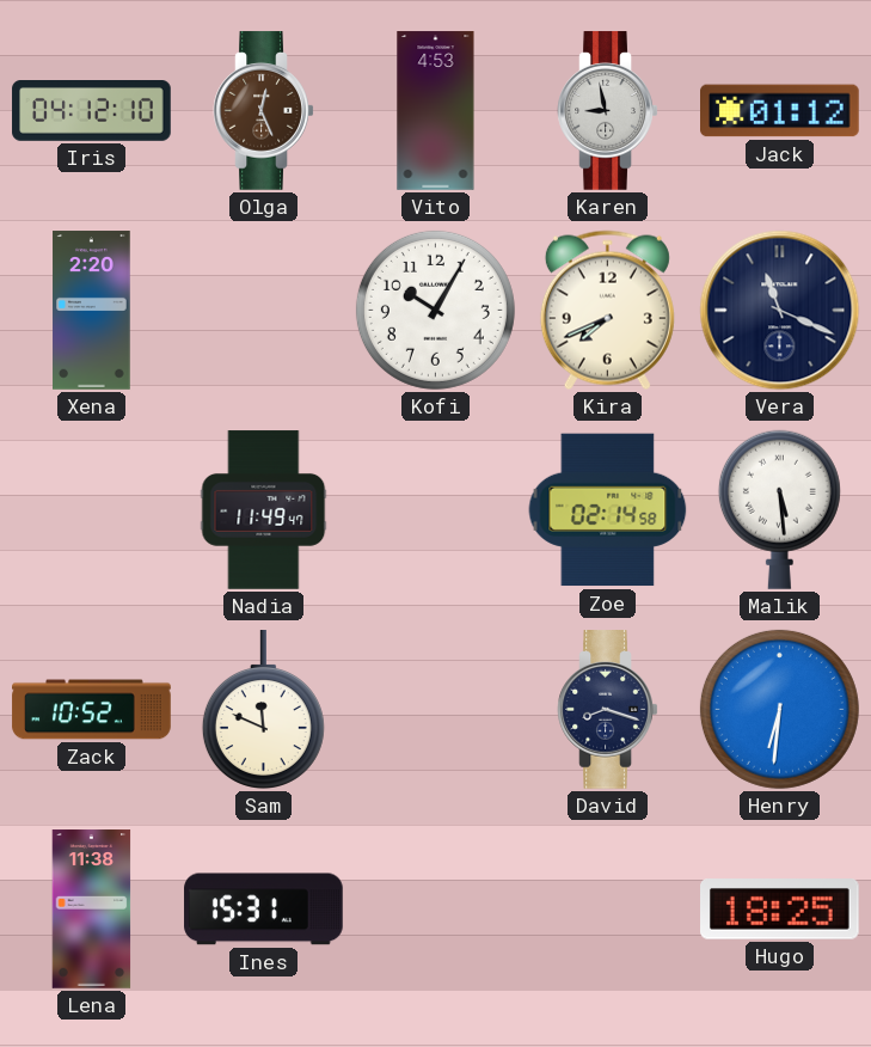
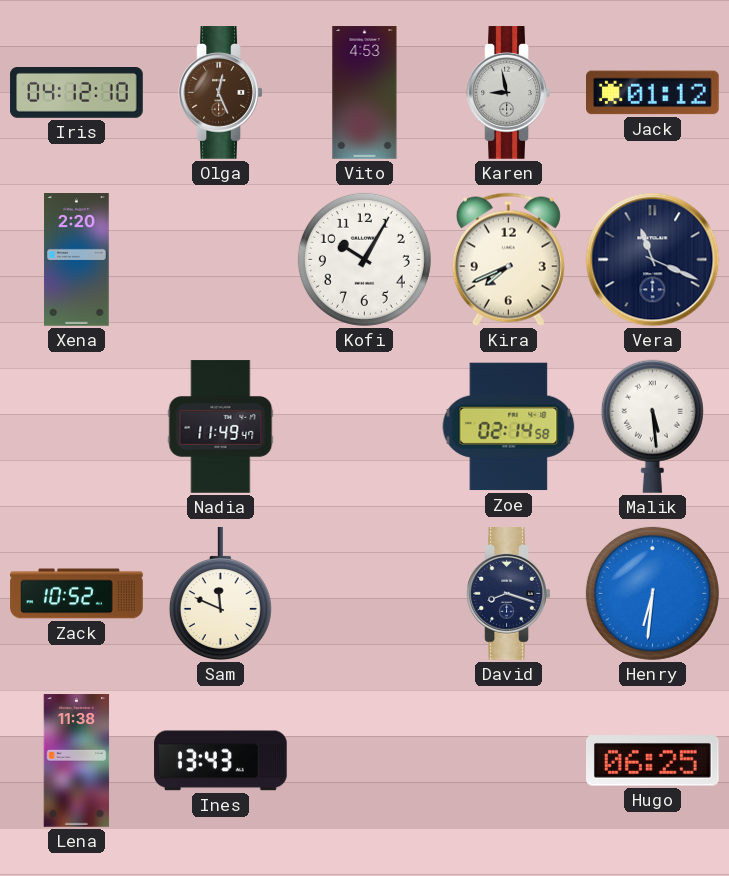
Ines: 15:31 -> 13:43
Hugo: 18:25 -> 06:25
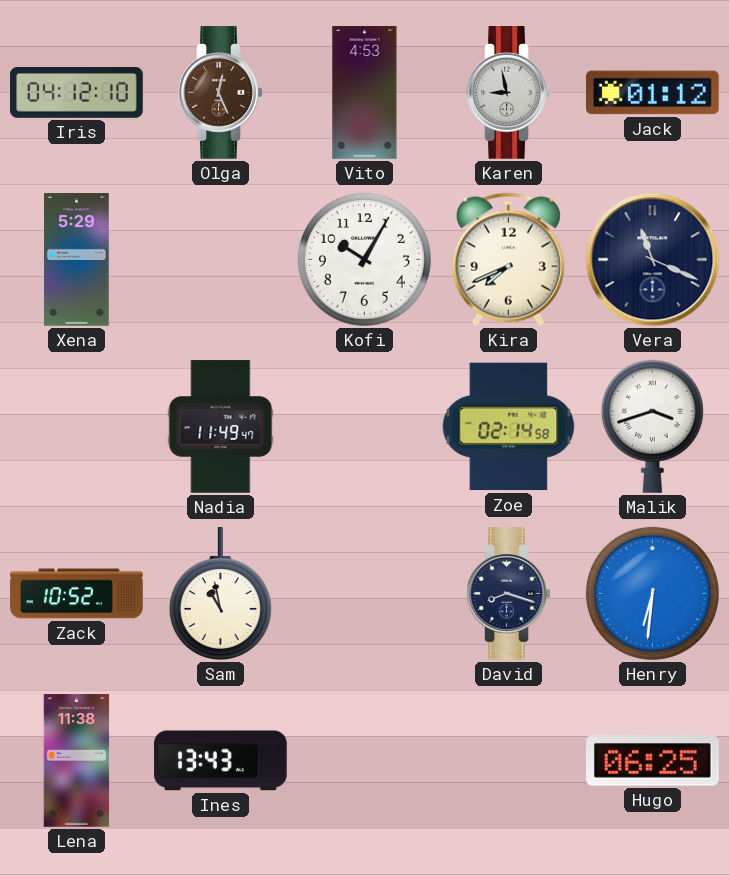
Xena: 2:20 -> 5:29
Malik: 5:29 -> 3:42
Sam: 11:49 -> 10:58
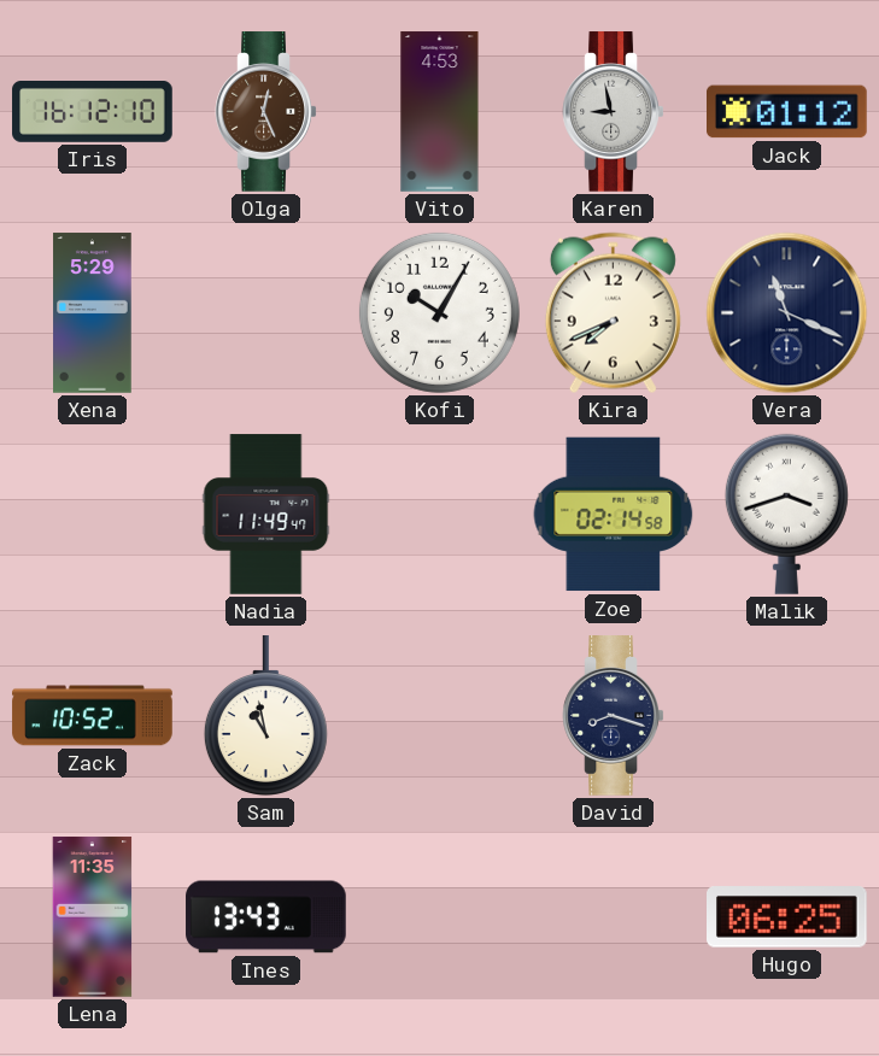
Iris: 04:12 -> 16:12
Henry: 6:31 -> none
Lena: 11:38 -> 11:35
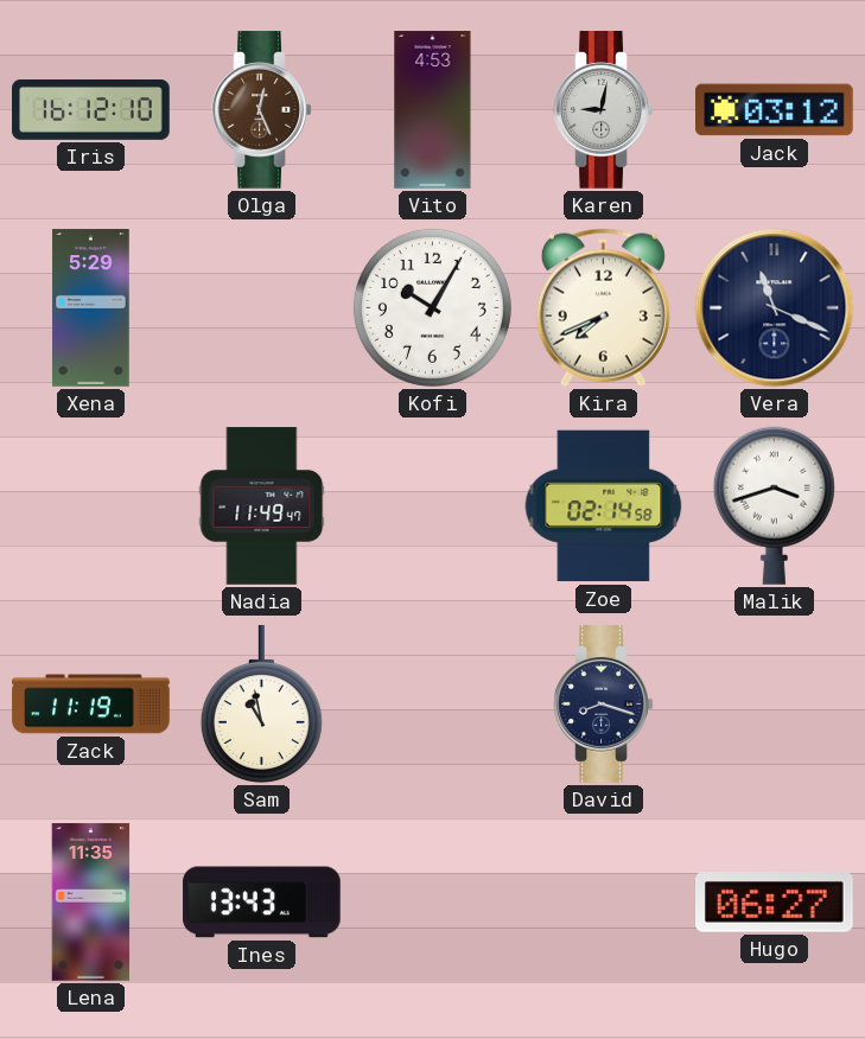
Karen: 8:58 -> 9:02
Jack: 01:12 -> 03:12
Zack: 10:52 -> 11:19
Hugo: 06:25 -> 06:27
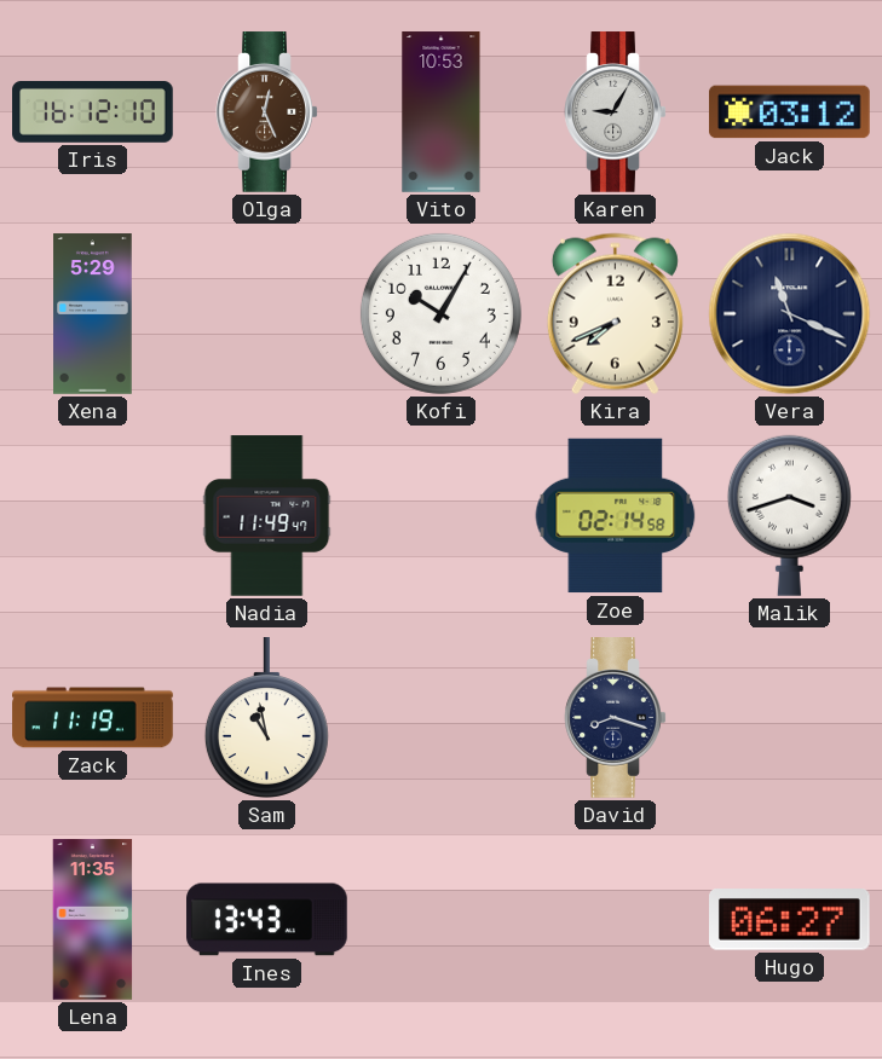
Vito: 4:53 -> 10:53
Karen: 9:02 -> 9:05
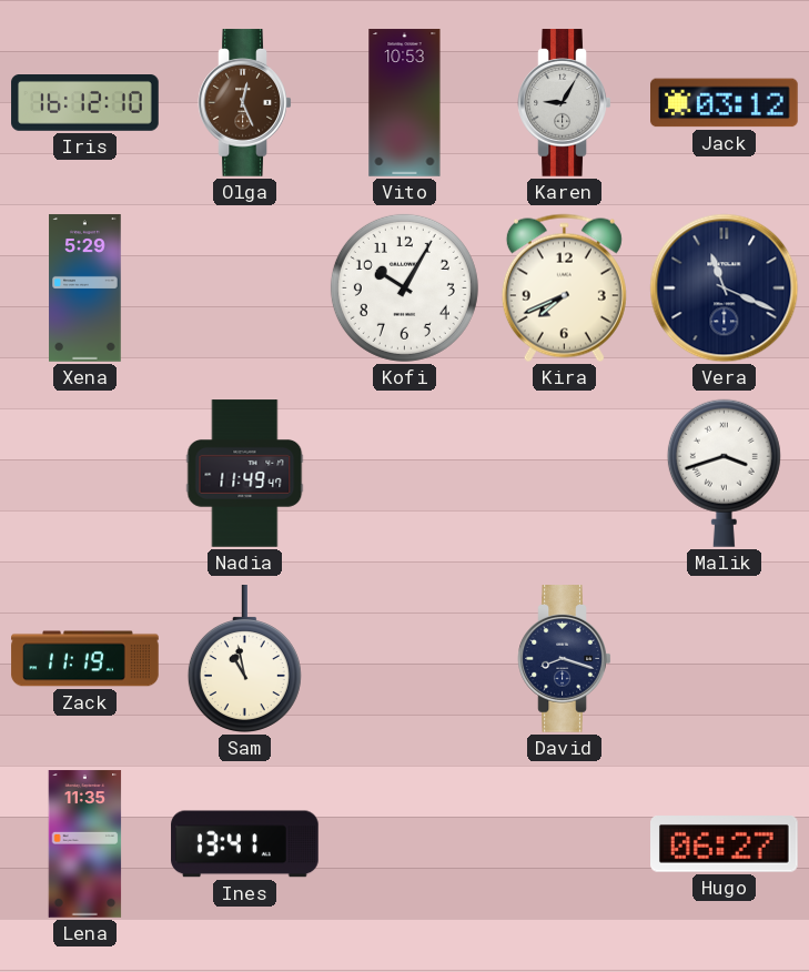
Zoe: 02:14 -> none
Ines: 13:43 -> 13:41
